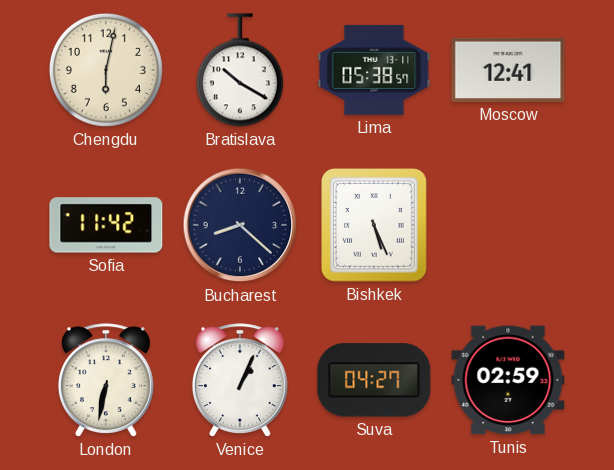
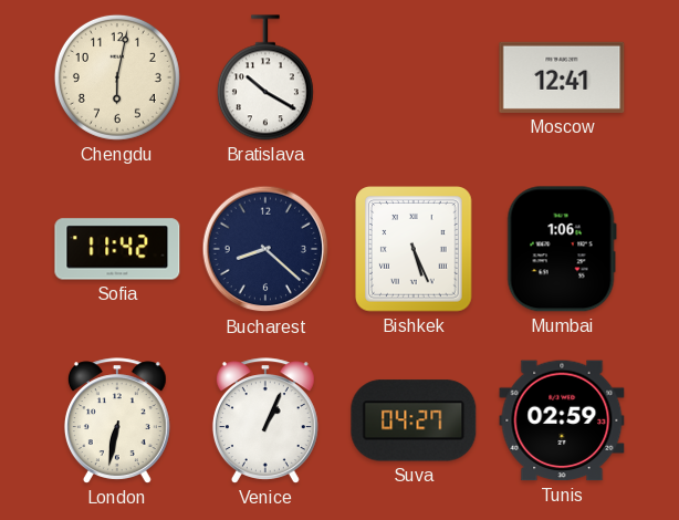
Lima: 05:38 -> none
Mumbai: none -> 1:06
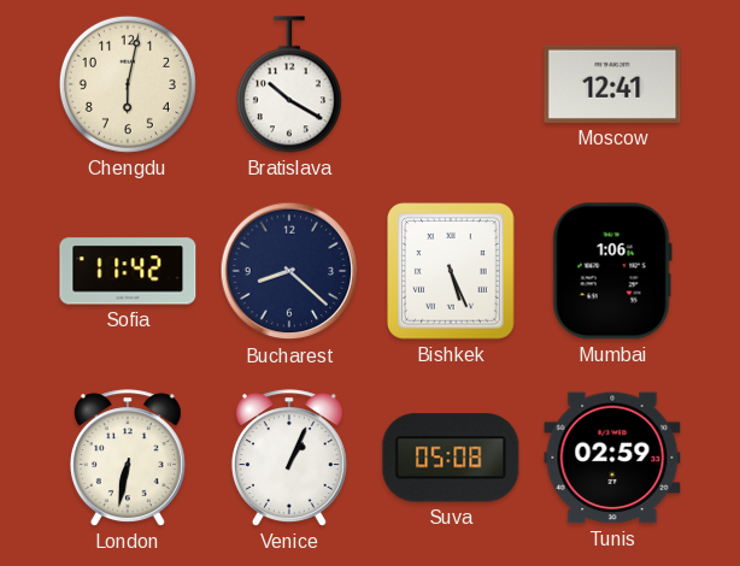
Suva: 04:27 -> 05:08
